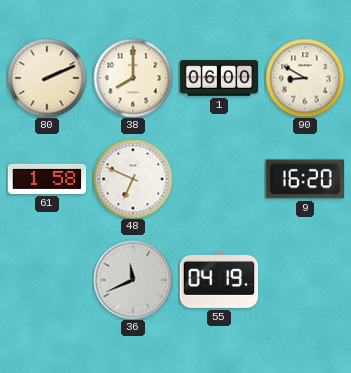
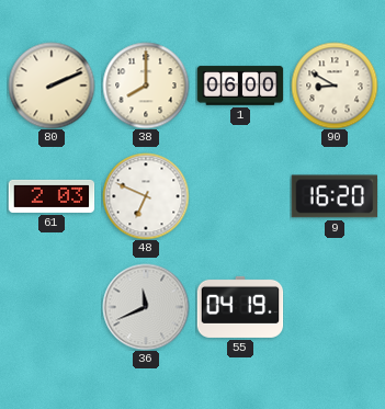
61: 1:58 -> 2:03
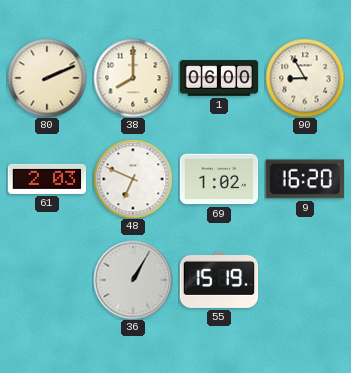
90: 8:50 -> 8:55
69: none -> 1:02
36: 11:41 -> 1:05
55: 04:19 -> 15:19
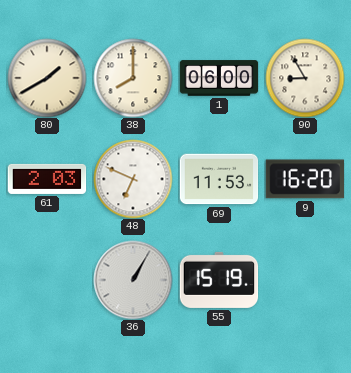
80: 2:11 -> 1:40
69: 1:02 -> 11:53
